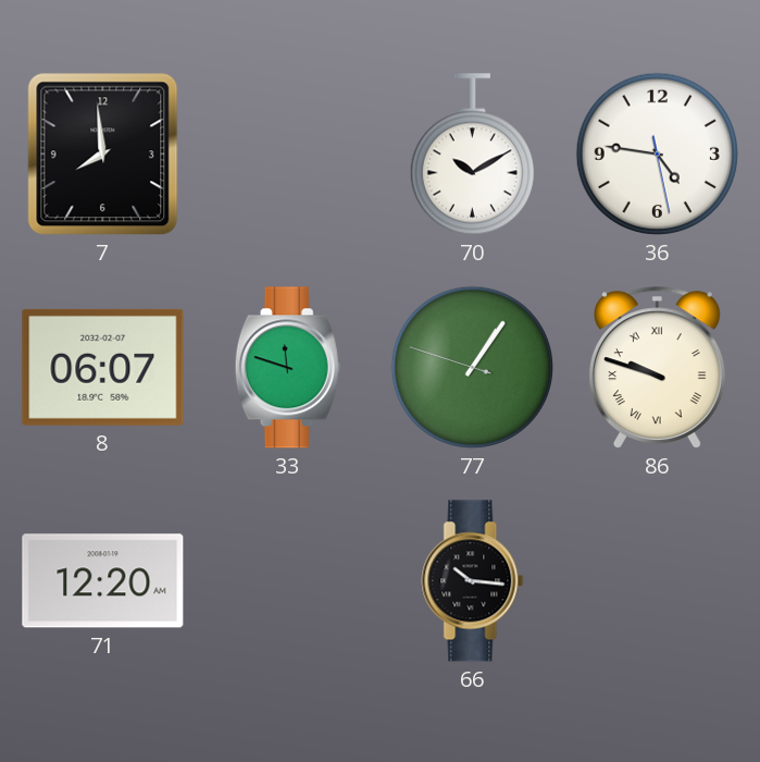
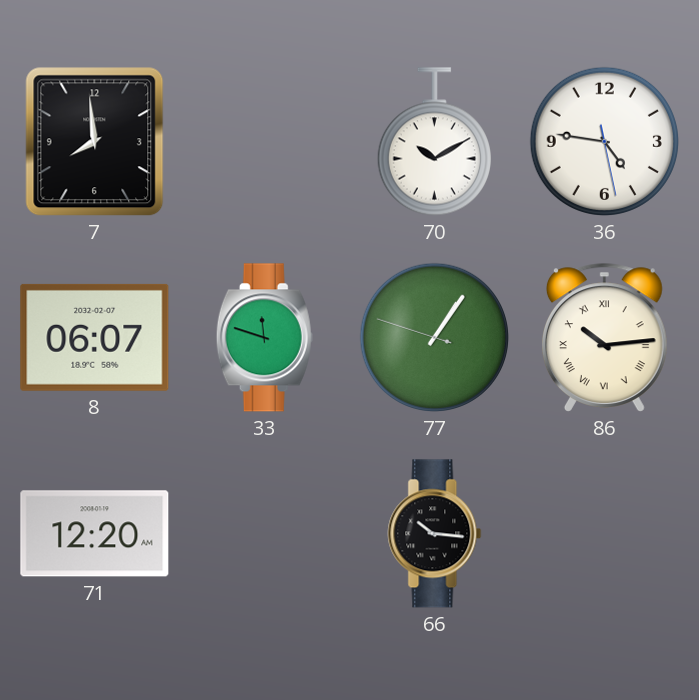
86: 9:48 -> 10:14
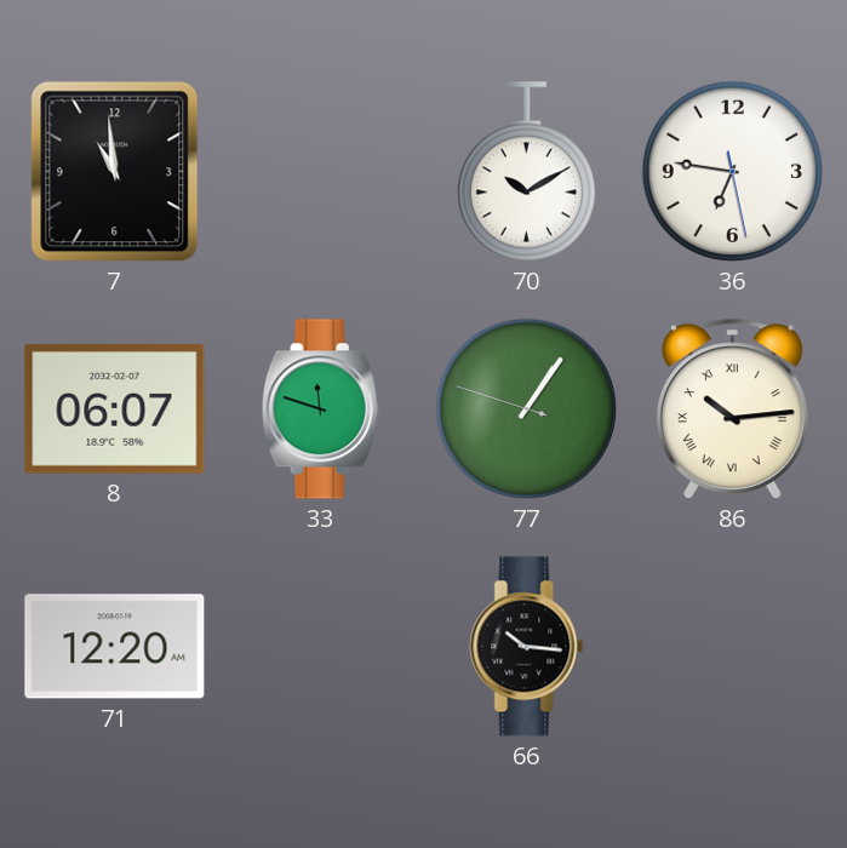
7: 7:59 -> 10:59
36: 4:46 -> 6:46
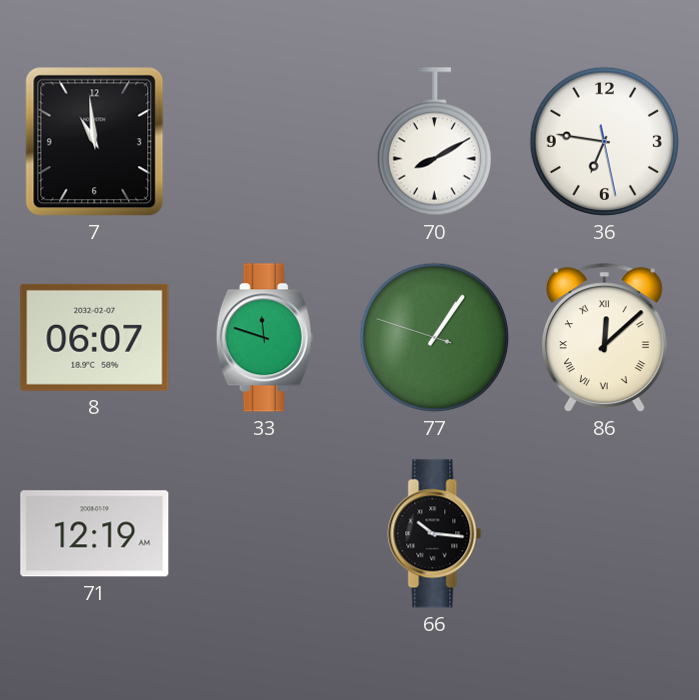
70: 10:10 -> 8:10
86: 10:14 -> 12:08
71: 12:20 -> 12:19
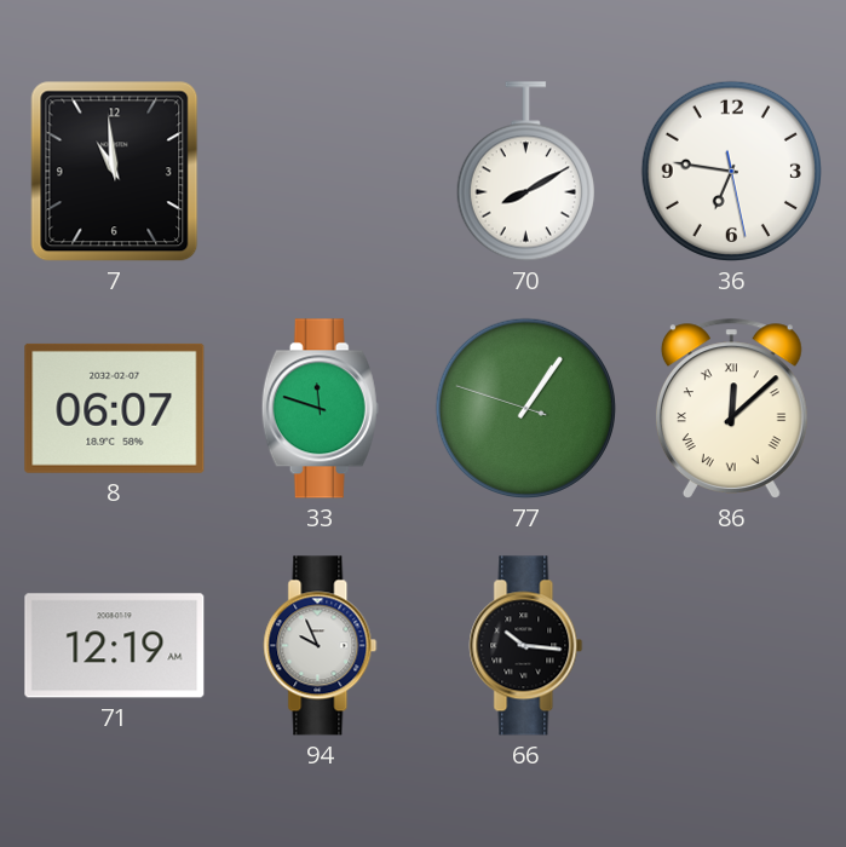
94: none -> 9:56
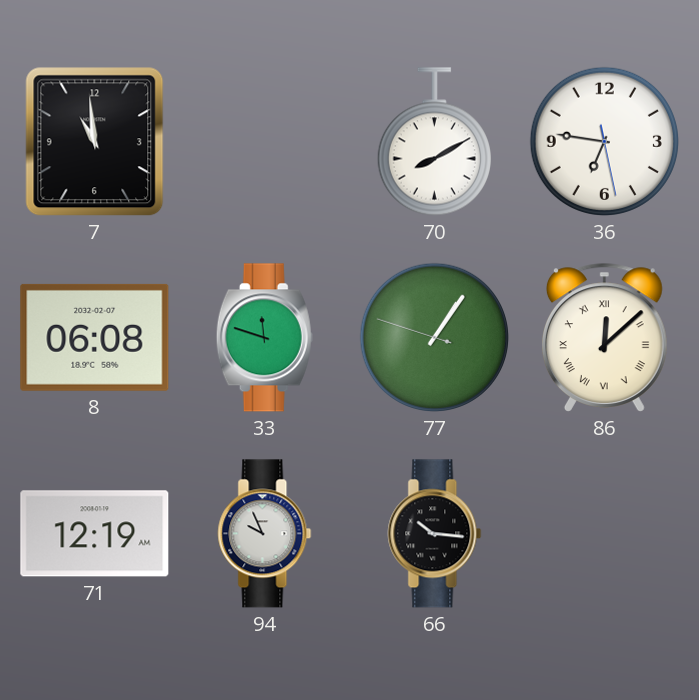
8: 06:07 -> 06:08
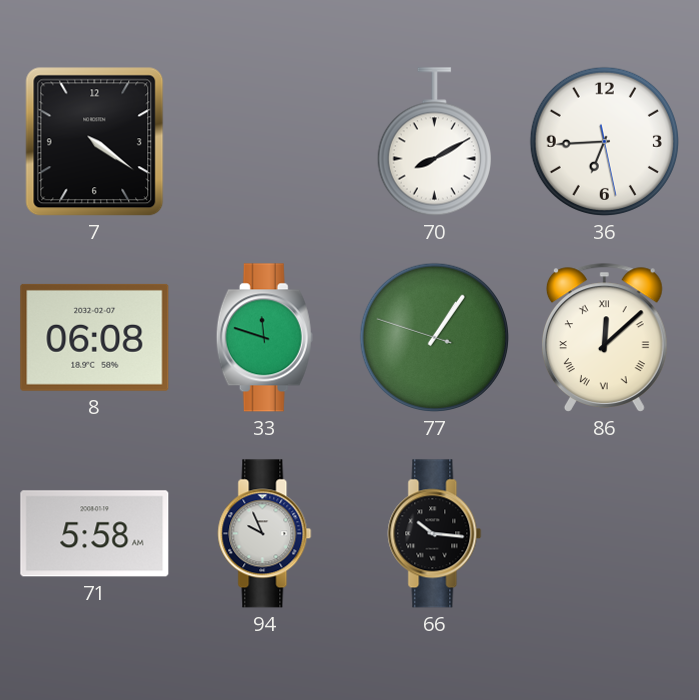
7: 10:59 -> 4:21
36: 6:46 -> 6:44
71: 12:19 -> 5:58
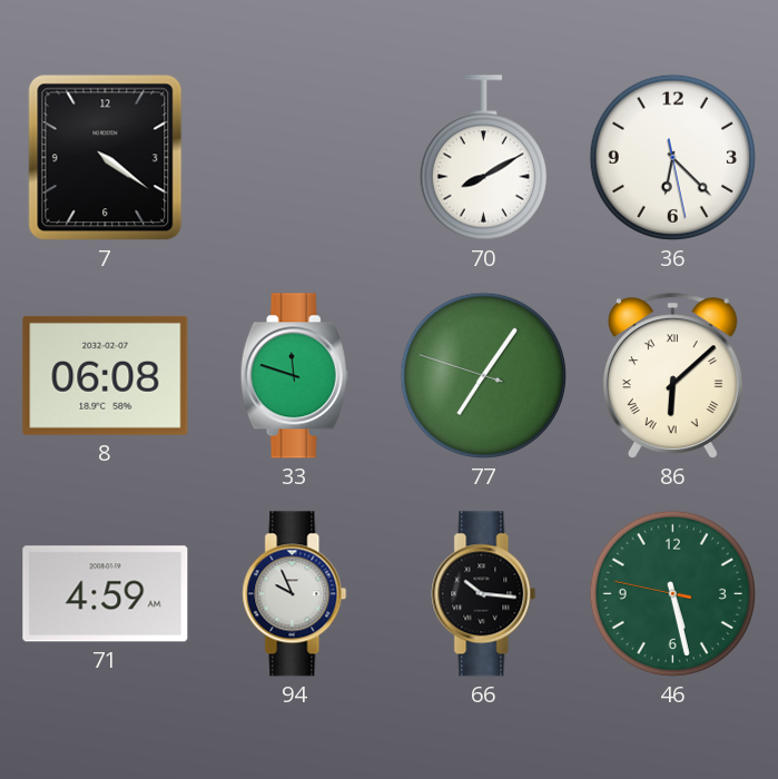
36: 6:44 -> 6:22
77: 1:05 -> 7:05
86: 12:08 -> 6:08
71: 5:58 -> 4:59
46: none -> 5:27
